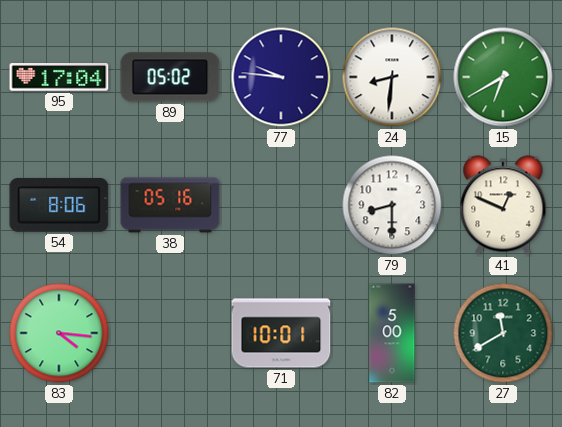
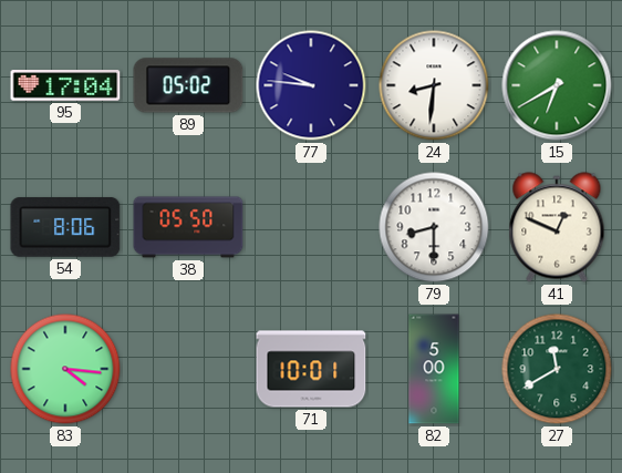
38: 05:16 -> 05:50
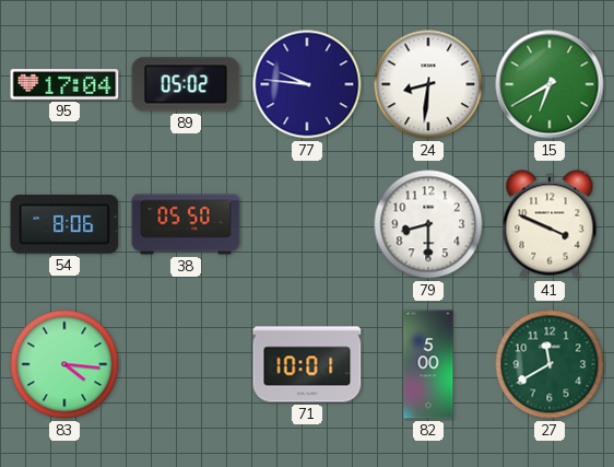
41: 12:49 -> 3:49
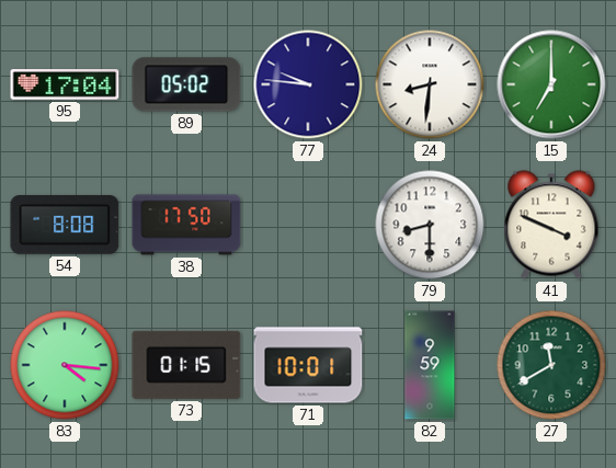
15: 6:40 -> 7:00
54: 8:06 -> 8:08
38: 05:50 -> 17:50
73: none -> 01:15
82: 5:00 -> 9:59
